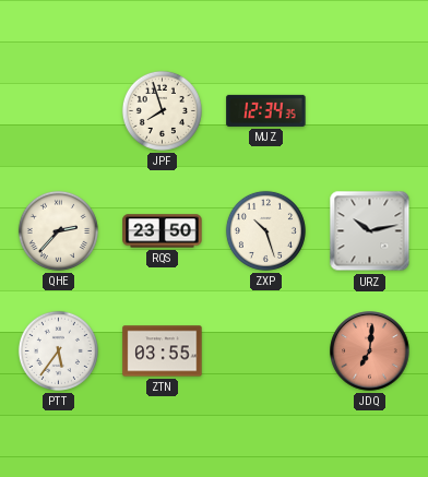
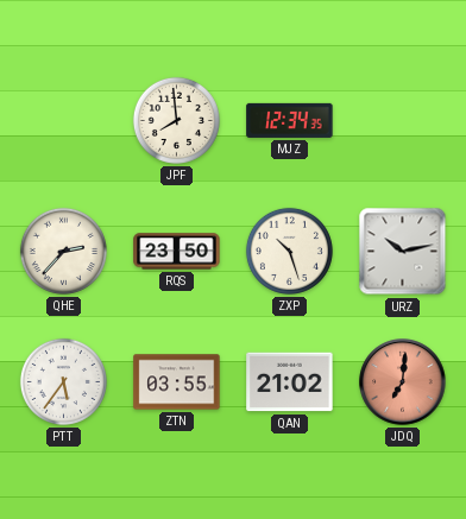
JPF: 7:57 -> 7:59
QAN: none -> 21:02
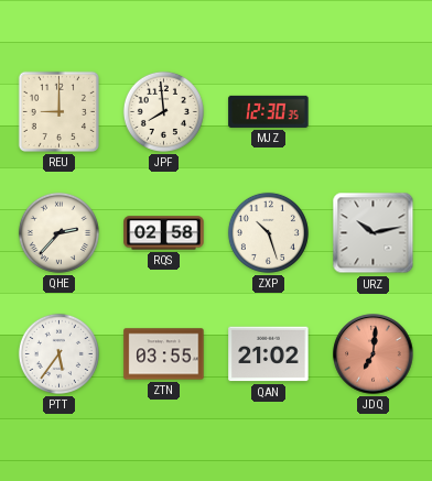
REU: none -> 9:00
MJZ: 12:34 -> 12:30
RQS: 23:50 -> 02:58
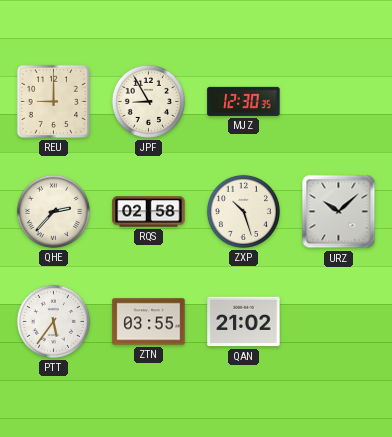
JPF: 7:59 -> 8:55
URZ: 10:13 -> 10:08
JDQ: 7:01 -> none
